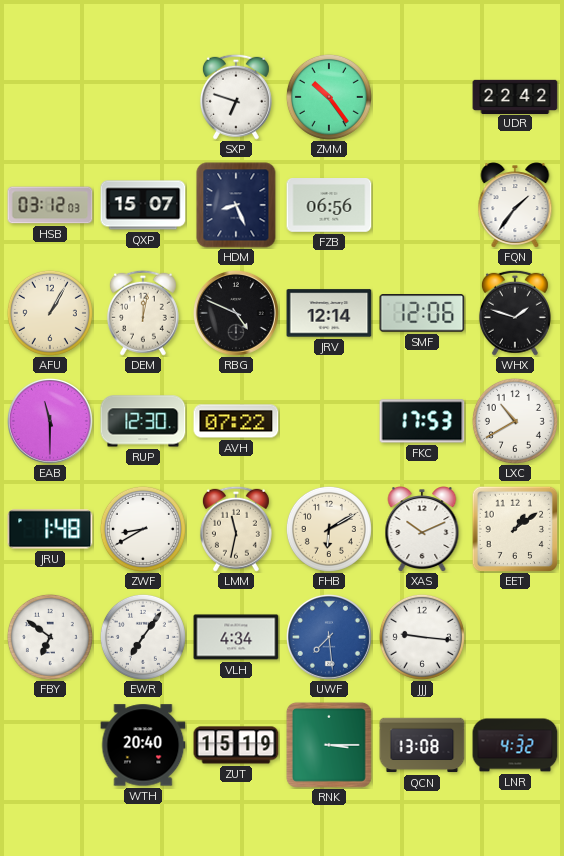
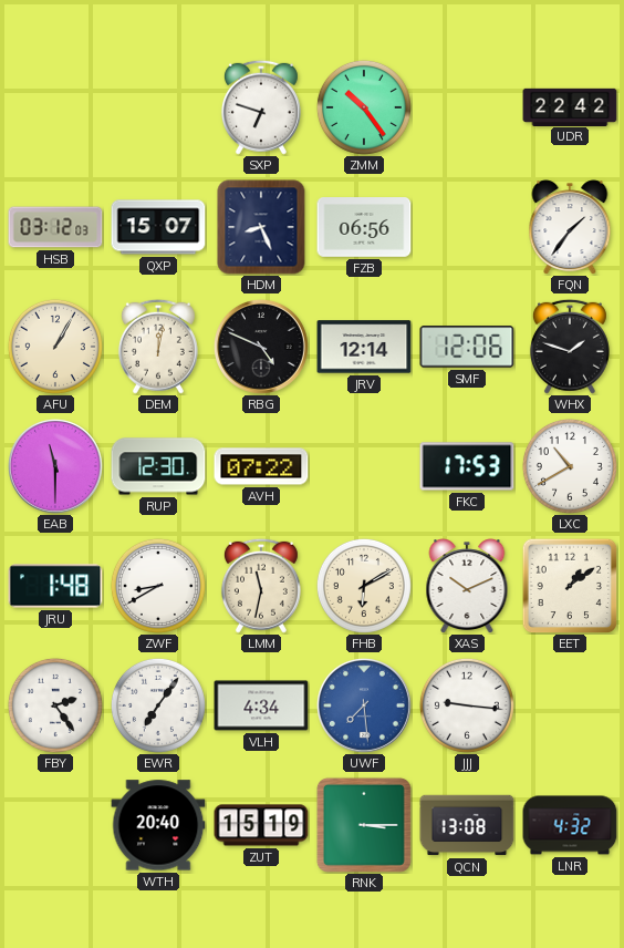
FBY: 6:51 -> 2:24
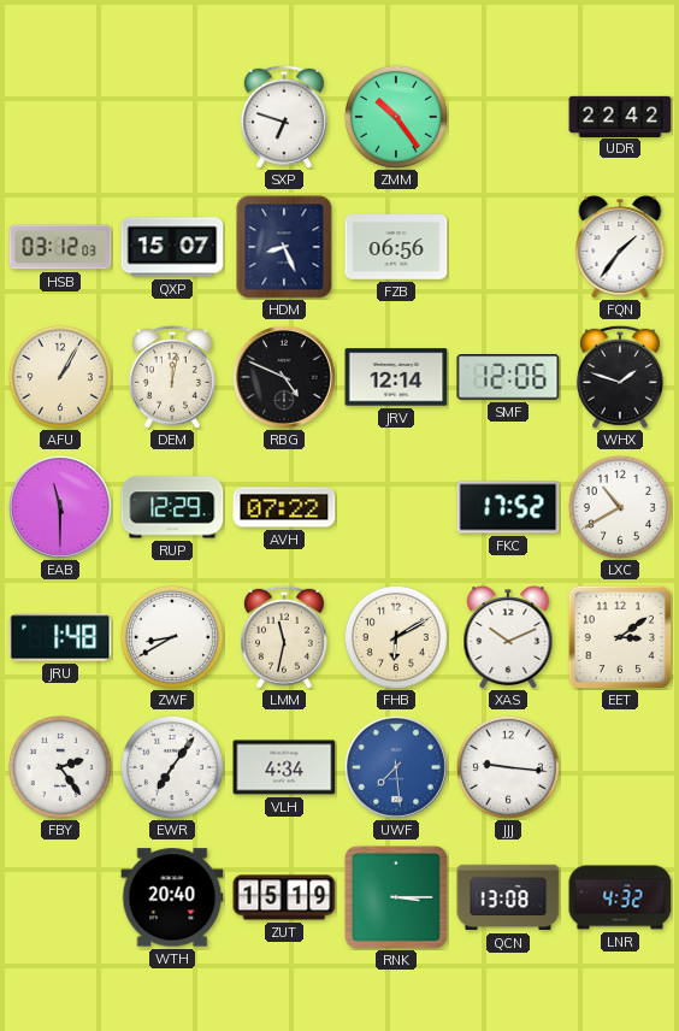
RUP: 12:30 -> 12:29
FKC: 17:53 -> 17:52
EET: 1:09 -> 3:09
